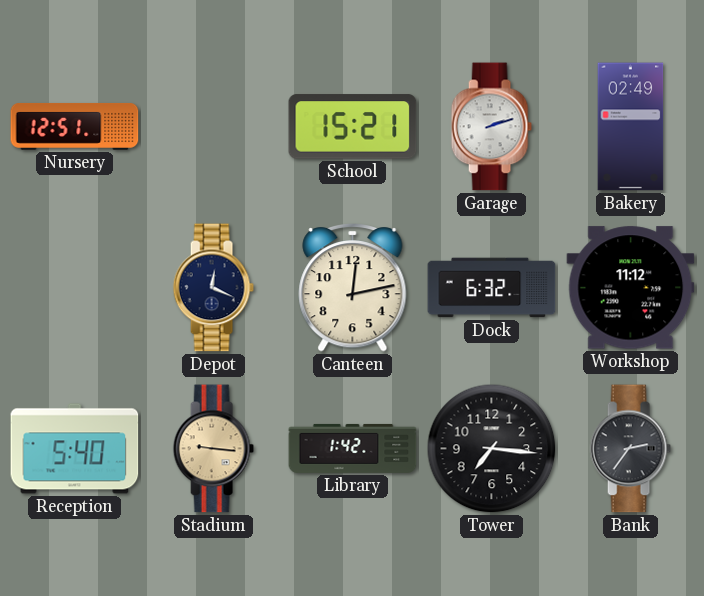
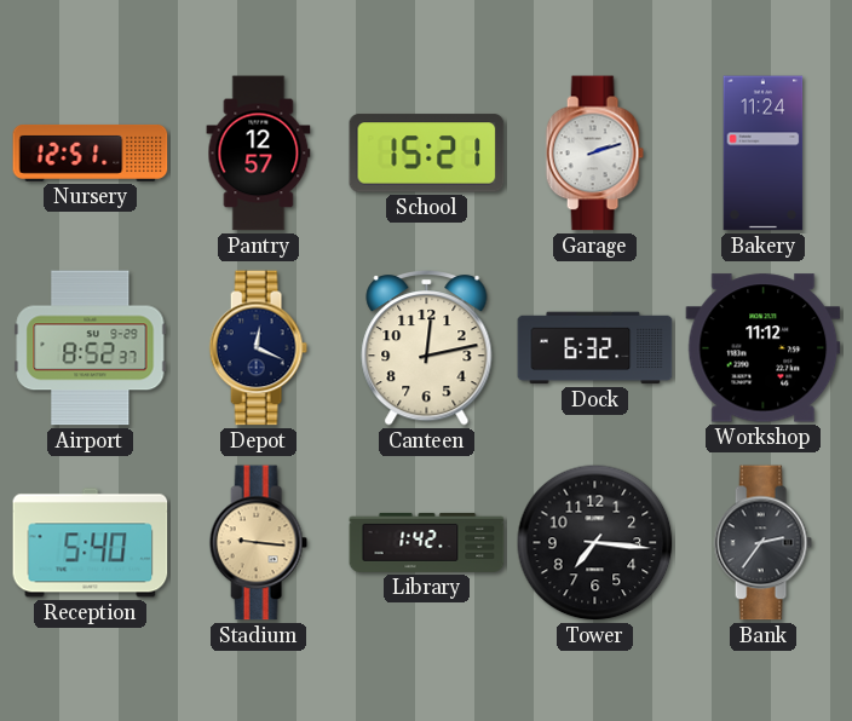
Pantry: none -> 12:57
Bakery: 02:49 -> 11:24
Airport: none -> 8:52
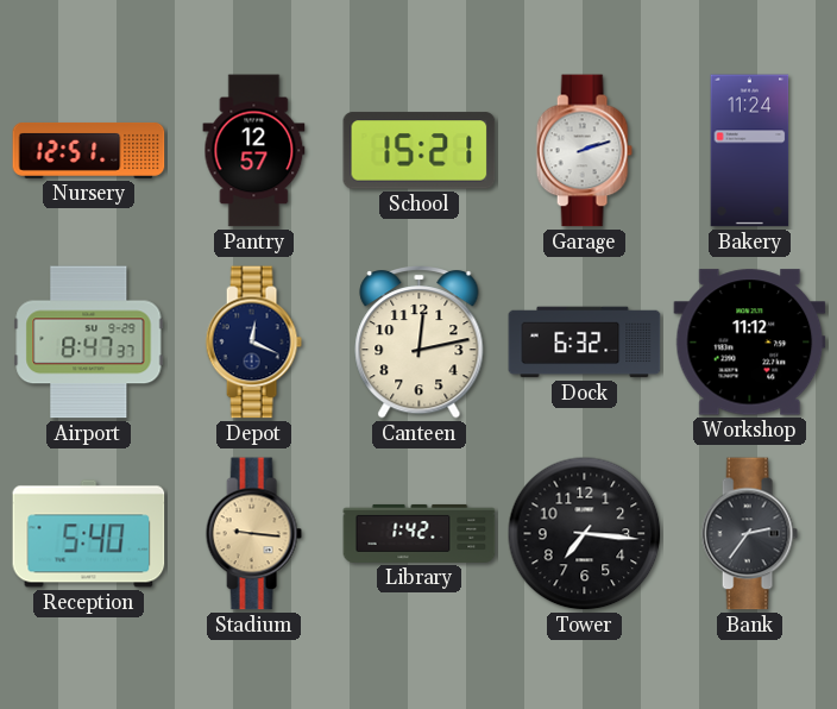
Airport: 8:52 -> 8:47
